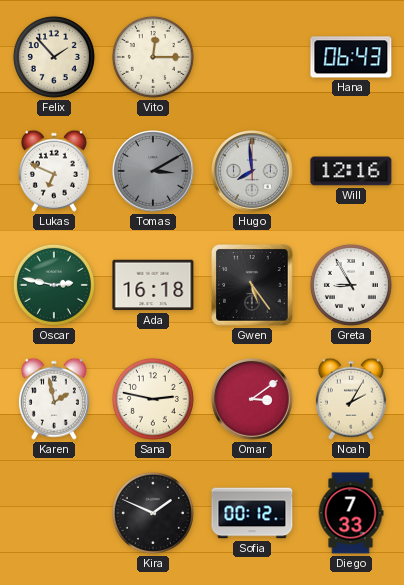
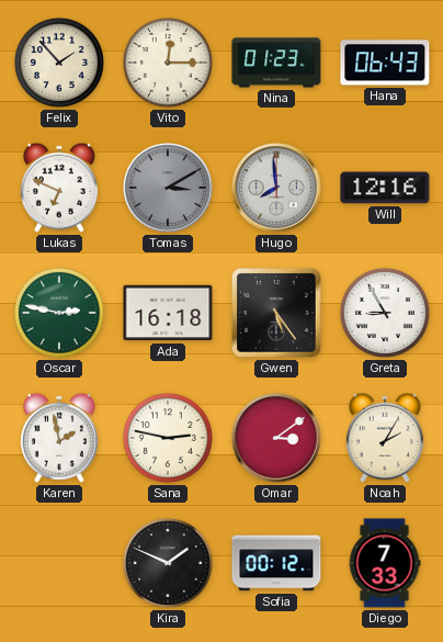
Nina: none -> 01:23
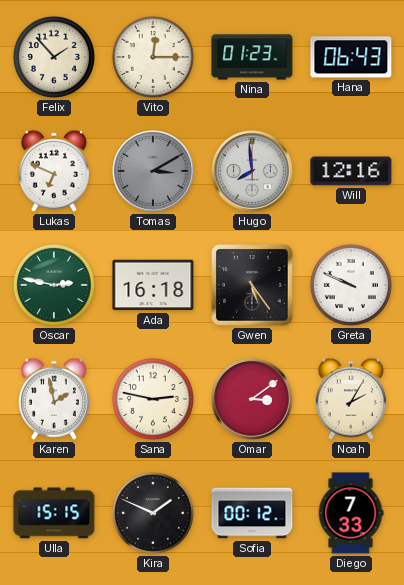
Greta: 8:55 -> 9:49
Ulla: none -> 15:15
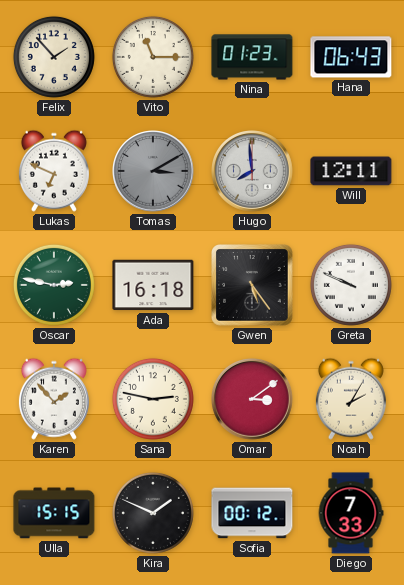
Vito: 12:15 -> 11:15
Will: 12:16 -> 12:11
Karen: 1:58 -> 1:53
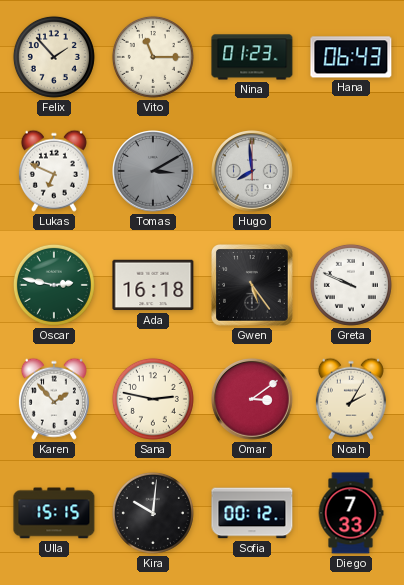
Will: 12:11 -> none
Kira: 1:49 -> 10:01
